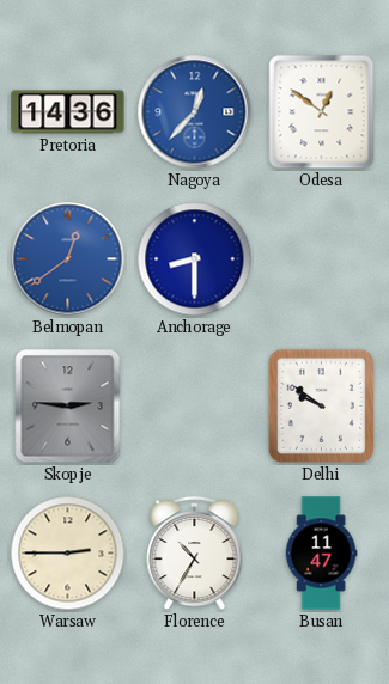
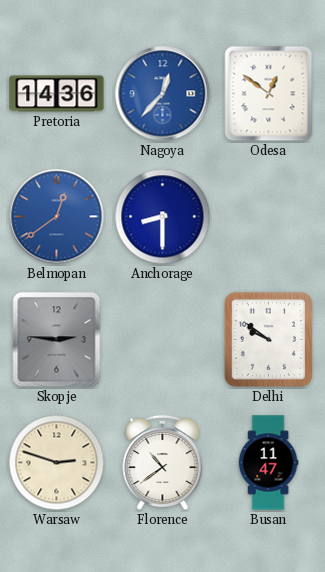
Warsaw: 2:45 -> 2:48
Florence: 10:35 -> 10:39
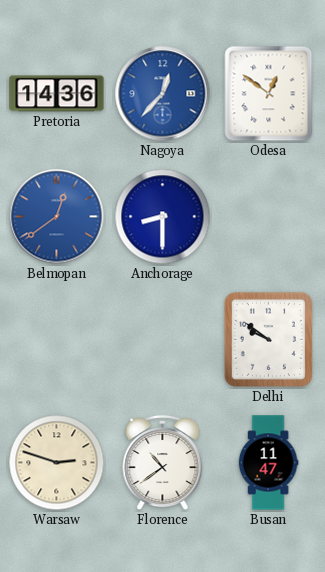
Skopje: 2:46 -> none
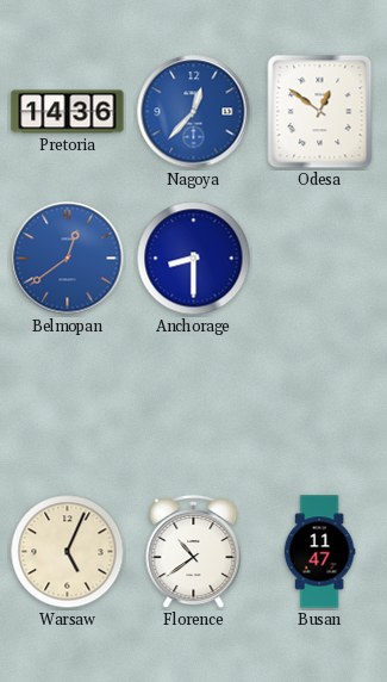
Delhi: 9:51 -> none
Warsaw: 2:48 -> 5:04
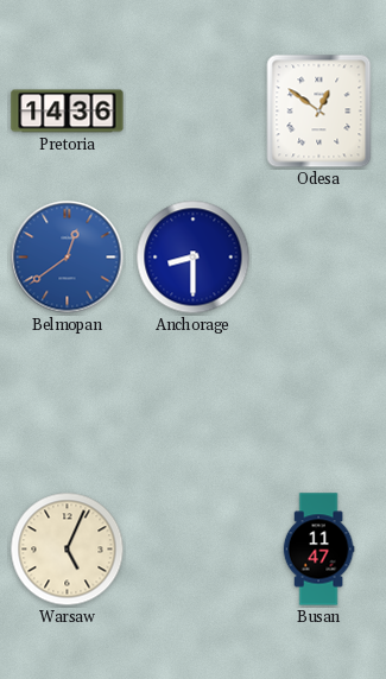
Nagoya: 12:37 -> none
Florence: 10:39 -> none
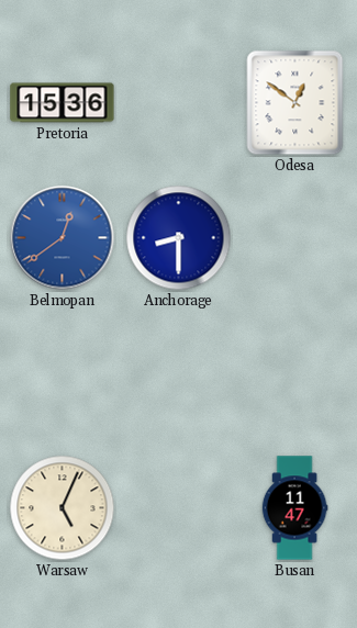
Pretoria: 14:36 -> 15:36
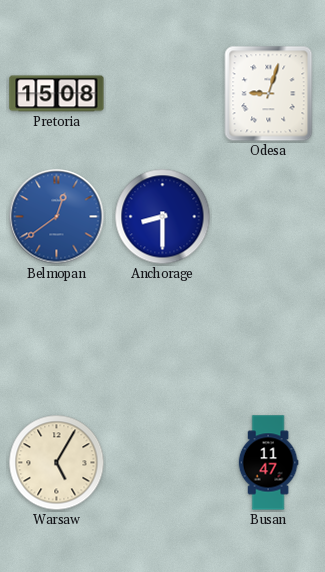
Pretoria: 15:36 -> 15:08
Odesa: 12:51 -> 9:03
Warsaw: 5:04 -> 5:05
